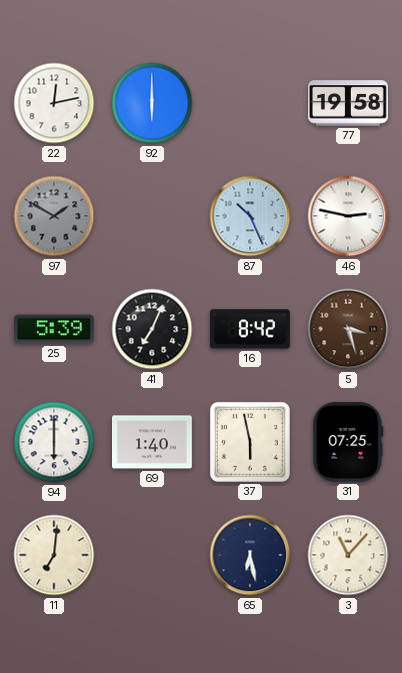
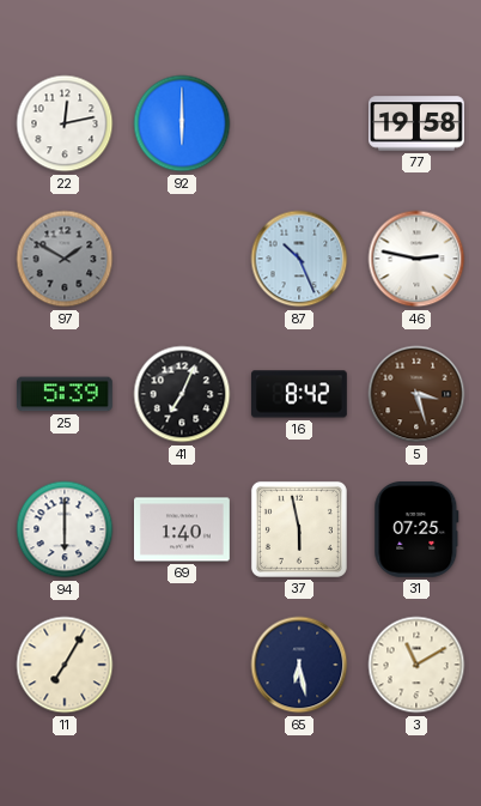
11: 7:01 -> 7:05
3: 11:07 -> 11:10
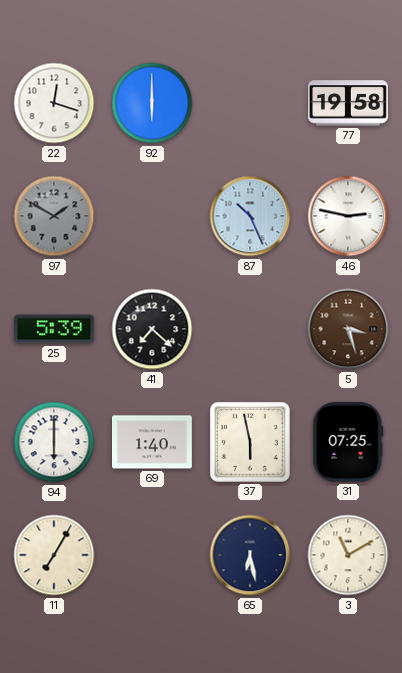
22: 12:13 -> 12:18
41: 7:04 -> 7:22
16: 8:42 -> none
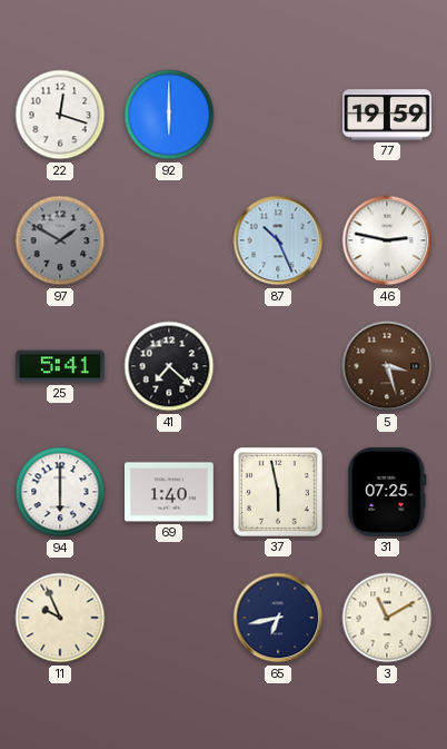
77: 19:58 -> 19:59
25: 5:39 -> 5:41
11: 7:05 -> 9:56
65: 6:28 -> 6:43
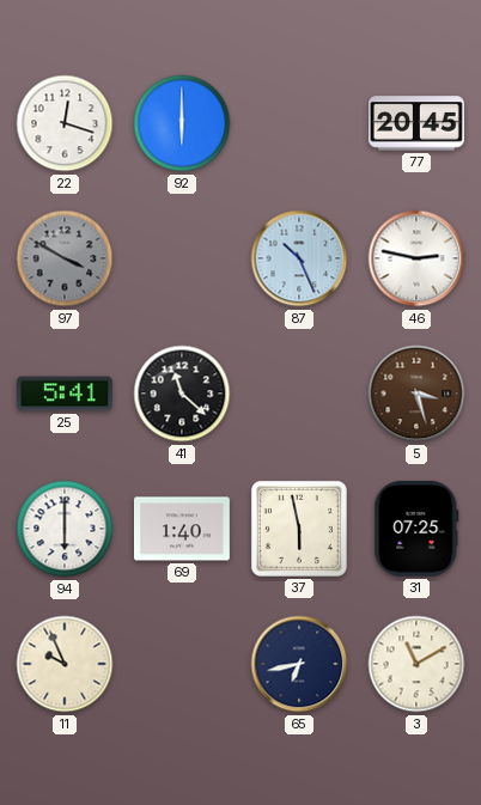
77: 19:59 -> 20:45
97: 1:50 -> 3:50
41: 7:22 -> 11:22
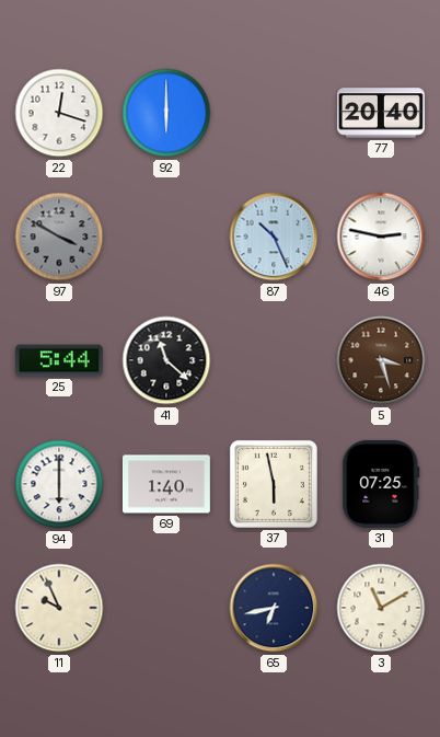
77: 20:45 -> 20:40
25: 5:41 -> 5:44
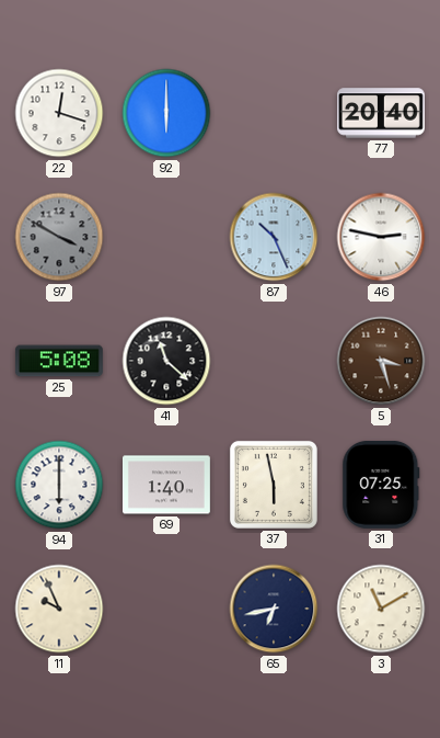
25: 5:44 -> 5:08
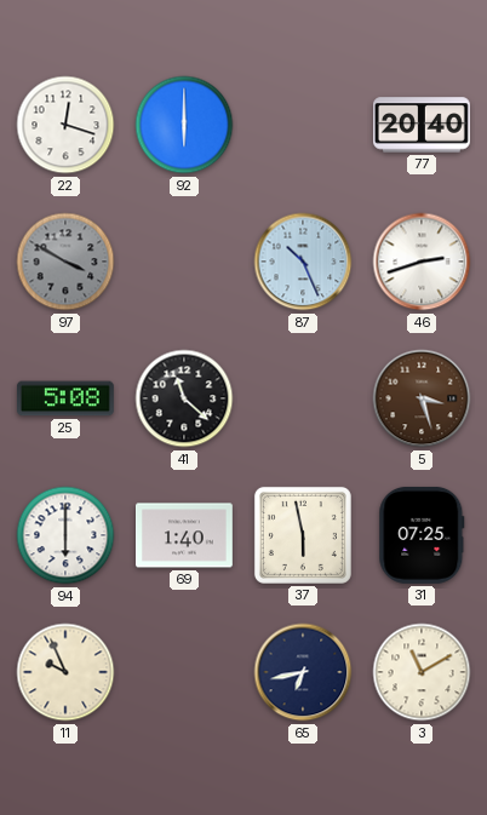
46: 2:47 -> 2:42
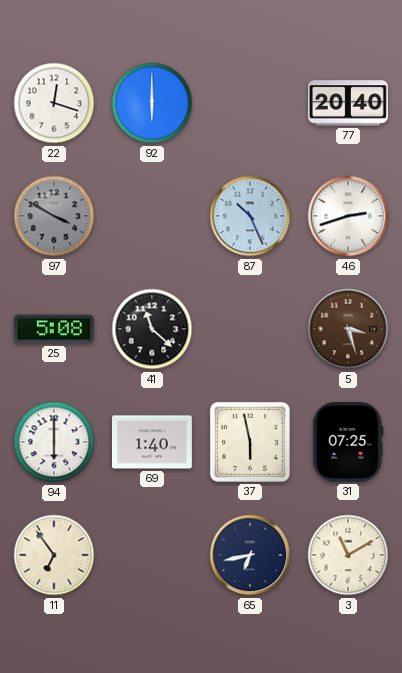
11: 9:56 -> 6:54
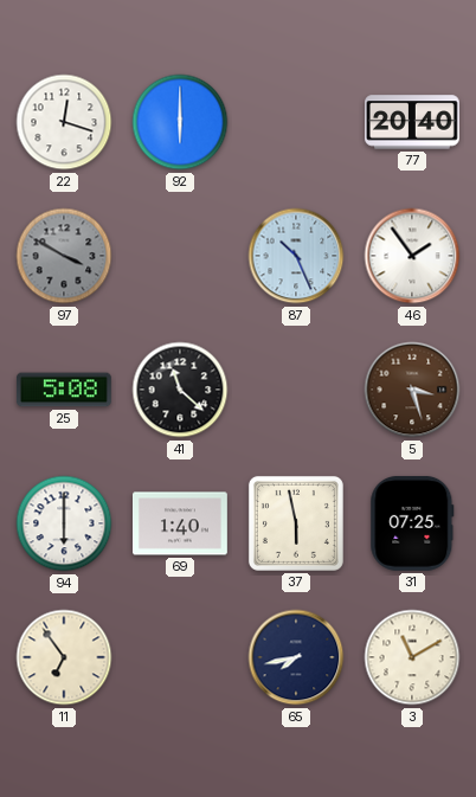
46: 2:42 -> 1:54
65: 6:43 -> 7:43
